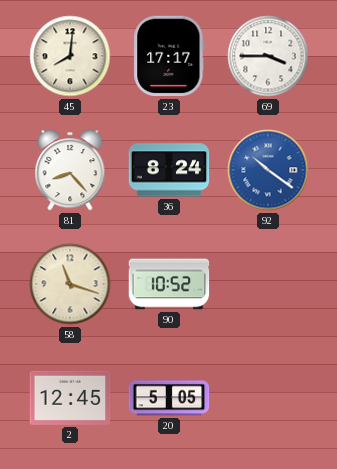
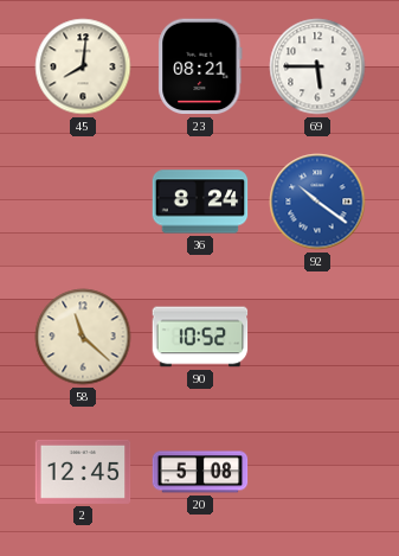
23: 17:17 -> 08:21
69: 3:45 -> 5:45
81: 8:23 -> none
58: 11:18 -> 11:22
20: 5:05 -> 5:08
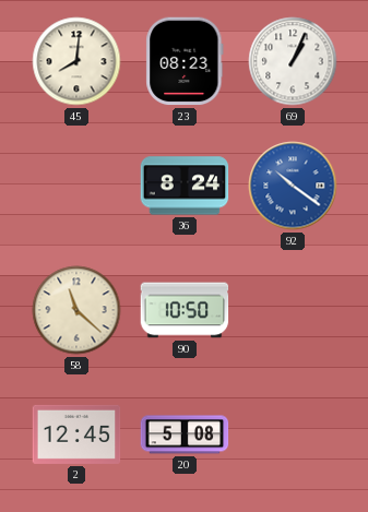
23: 08:21 -> 08:23
69: 5:45 -> 1:04
90: 10:52 -> 10:50
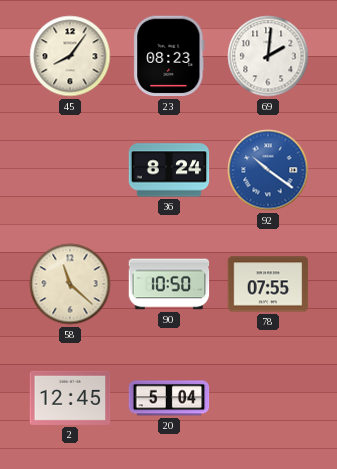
45: 8:01 -> 8:06
69: 1:04 -> 2:01
78: none -> 07:55
20: 5:08 -> 5:04
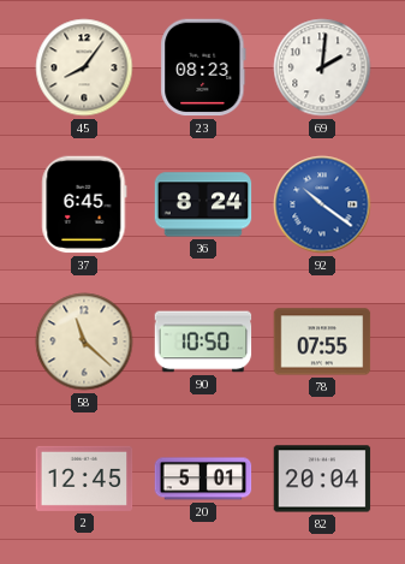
37: none -> 6:45
20: 5:04 -> 5:01
82: none -> 20:04
